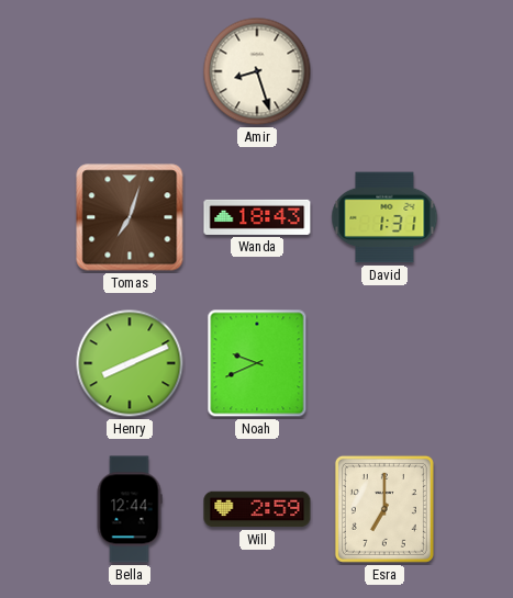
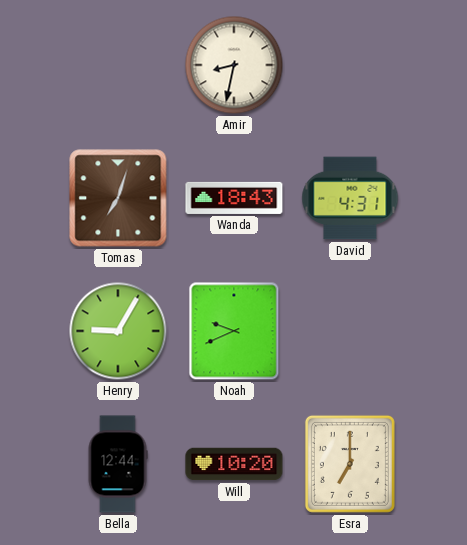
Amir: 8:27 -> 8:32
David: 1:31 -> 4:31
Henry: 8:11 -> 9:05
Will: 2:59 -> 10:20
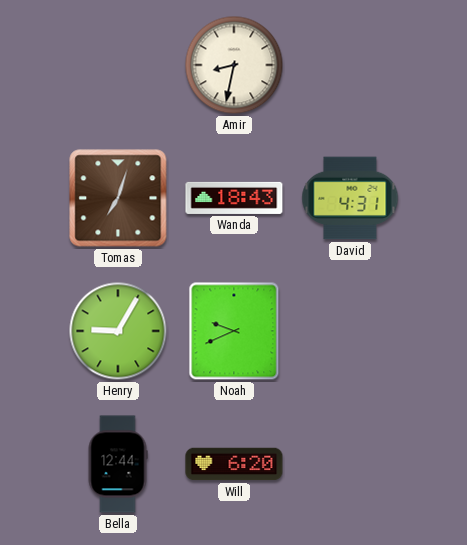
Will: 10:20 -> 6:20
Esra: 7:00 -> none
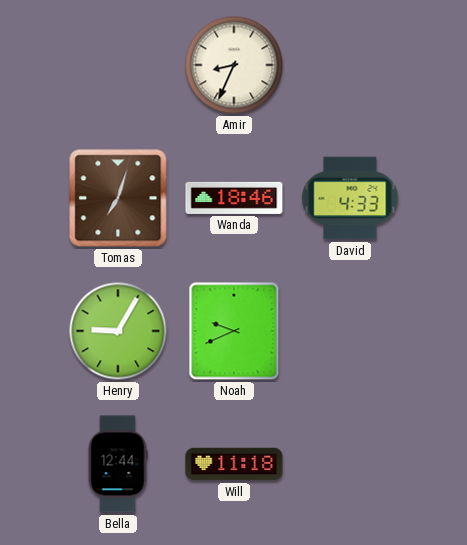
Amir: 8:32 -> 8:34
Wanda: 18:43 -> 18:46
David: 4:31 -> 4:33
Will: 6:20 -> 11:18
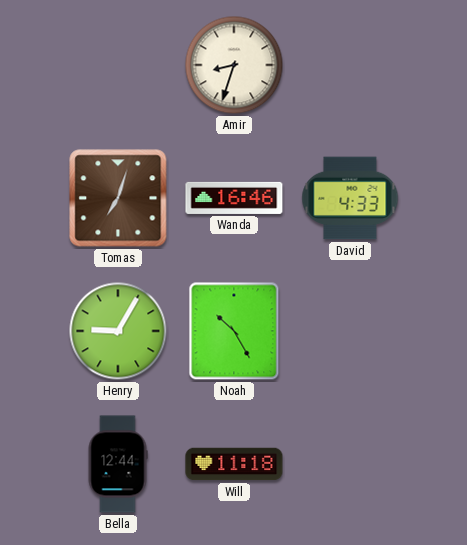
Amir: 8:34 -> 8:33
Wanda: 18:46 -> 16:46
Noah: 9:41 -> 10:25
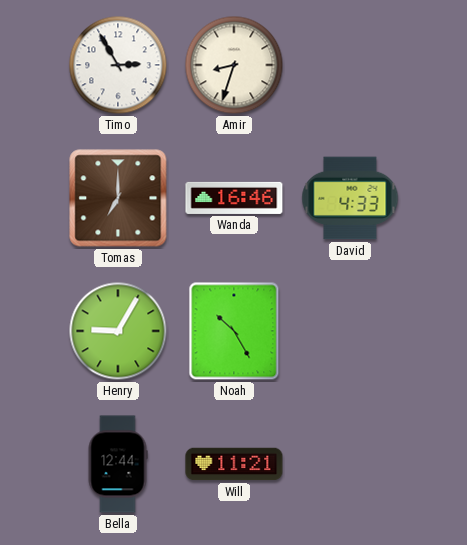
Timo: none -> 2:55
Tomas: 7:03 -> 7:00
Will: 11:18 -> 11:21
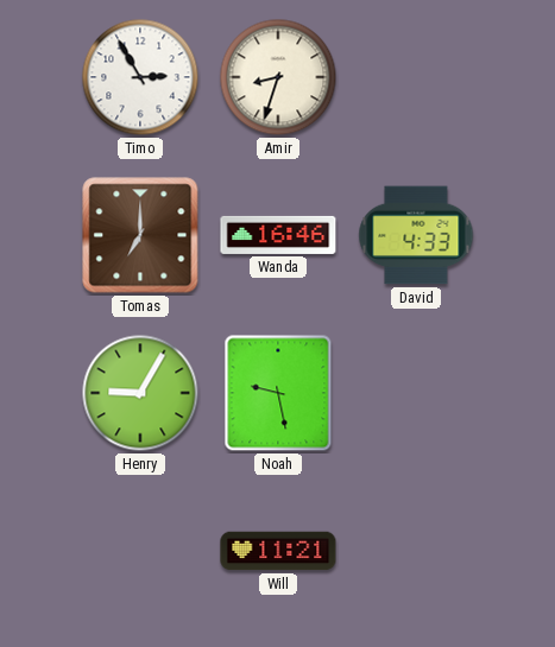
Noah: 10:25 -> 9:28
Bella: 12:44 -> none
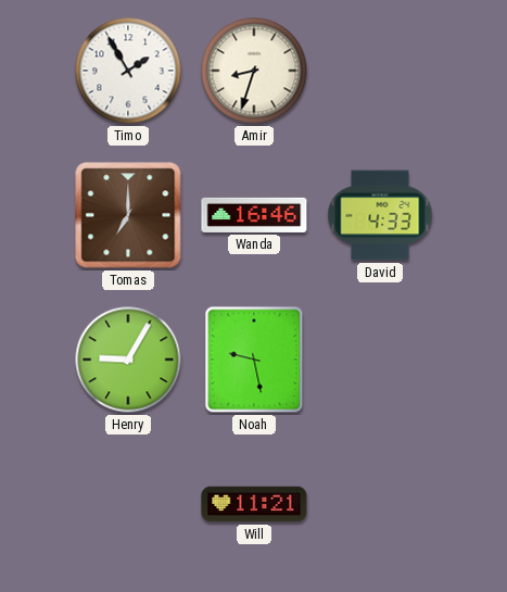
Timo: 2:55 -> 1:55
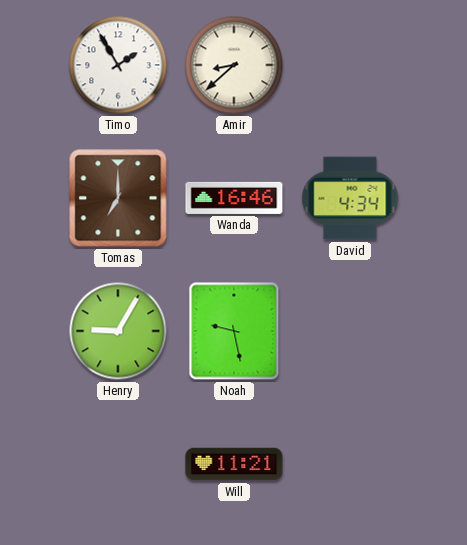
Amir: 8:33 -> 8:38
David: 4:33 -> 4:34
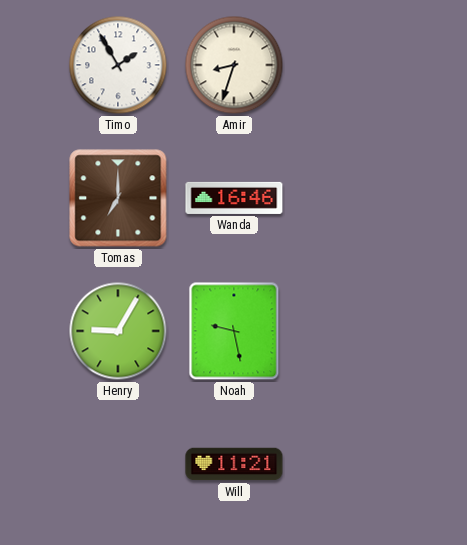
Amir: 8:38 -> 8:33
David: 4:34 -> none
